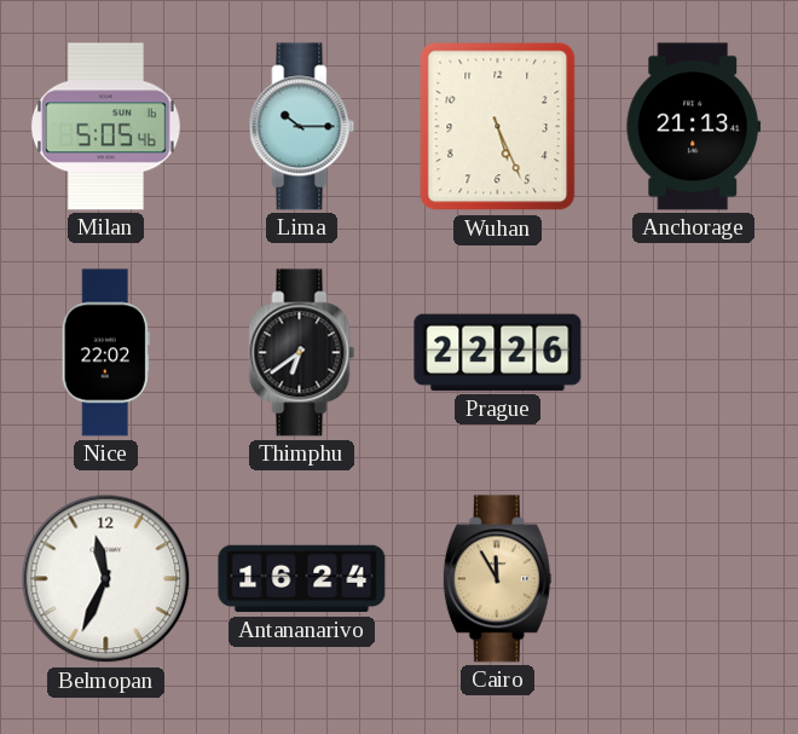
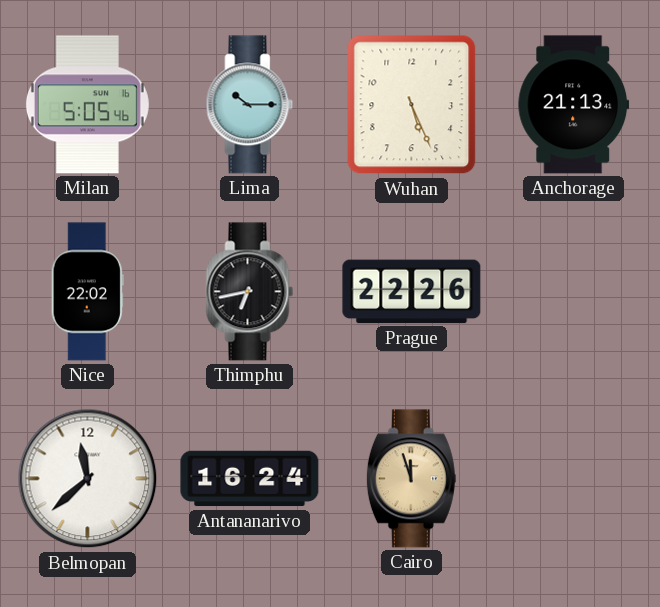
Thimphu: 6:39 -> 6:43
Belmopan: 11:34 -> 11:38
Cairo: 11:55 -> 11:57
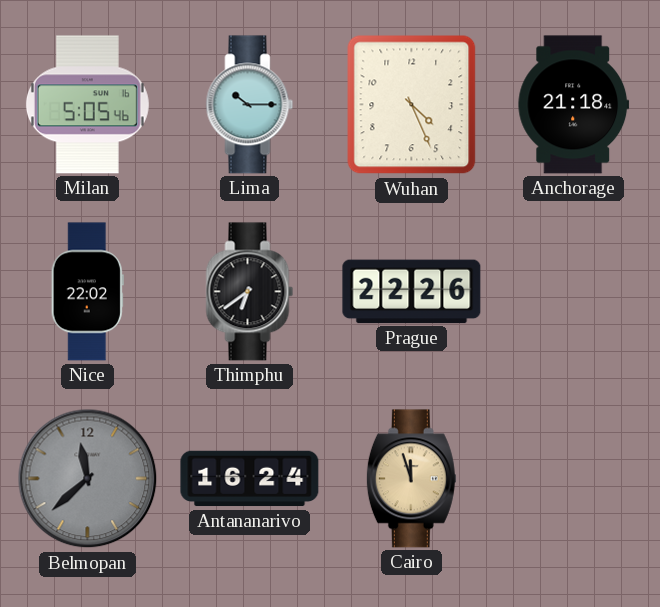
Wuhan: 5:26 -> 4:26
Anchorage: 21:13 -> 21:18
Thimphu: 6:43 -> 6:39
Belmopan dial: white -> grey
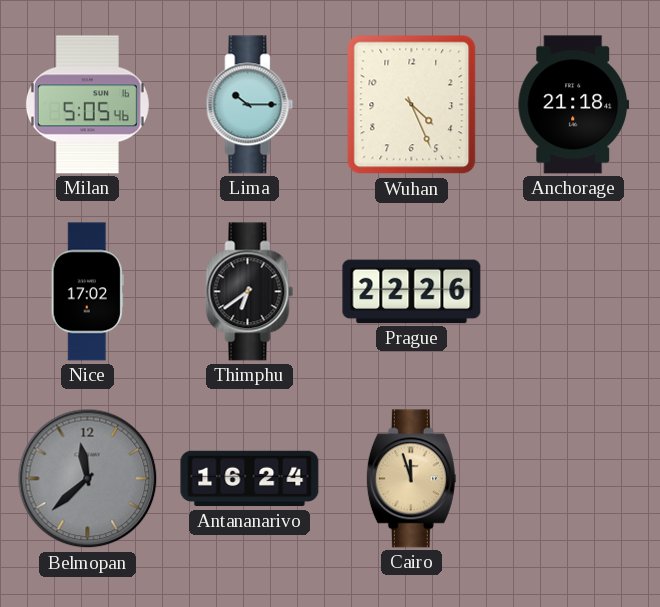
Nice: 22:02 -> 17:02
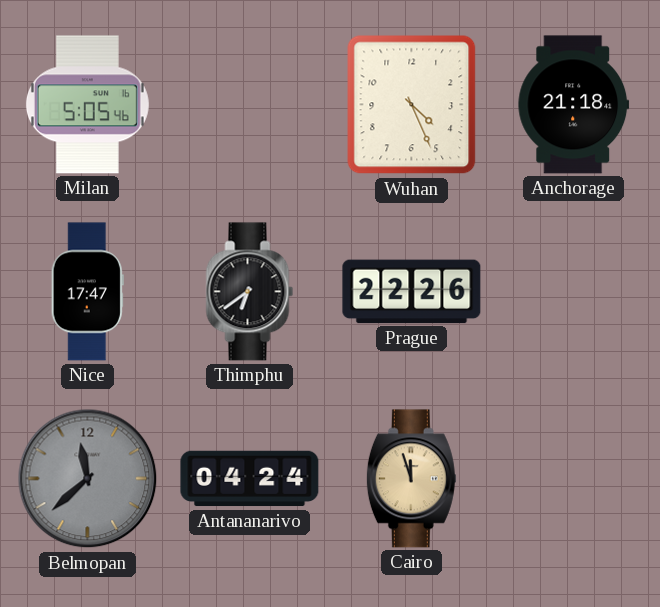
Lima: 10:15 -> none
Nice: 17:02 -> 17:47
Antananarivo: 16:24 -> 04:24
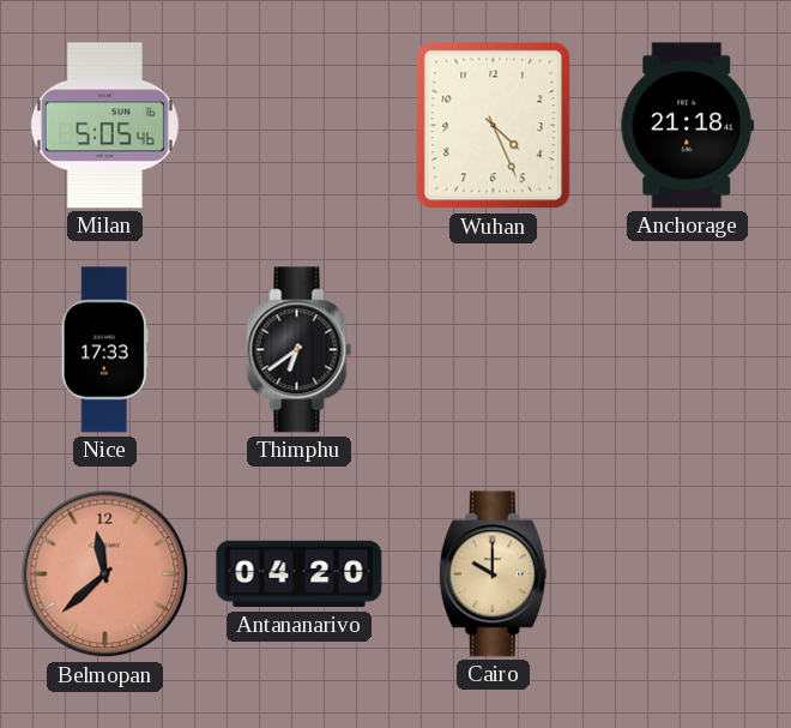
Nice: 17:47 -> 17:33
Prague: 22:26 -> none
Belmopan dial: grey -> salmon
Antananarivo: 04:24 -> 04:20
Cairo: 11:57 -> 10:00
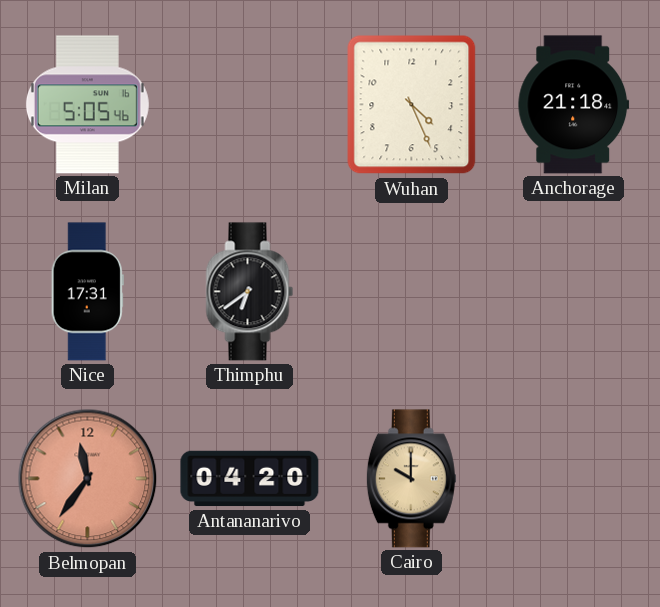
Nice: 17:33 -> 17:31
Belmopan: 11:38 -> 11:36
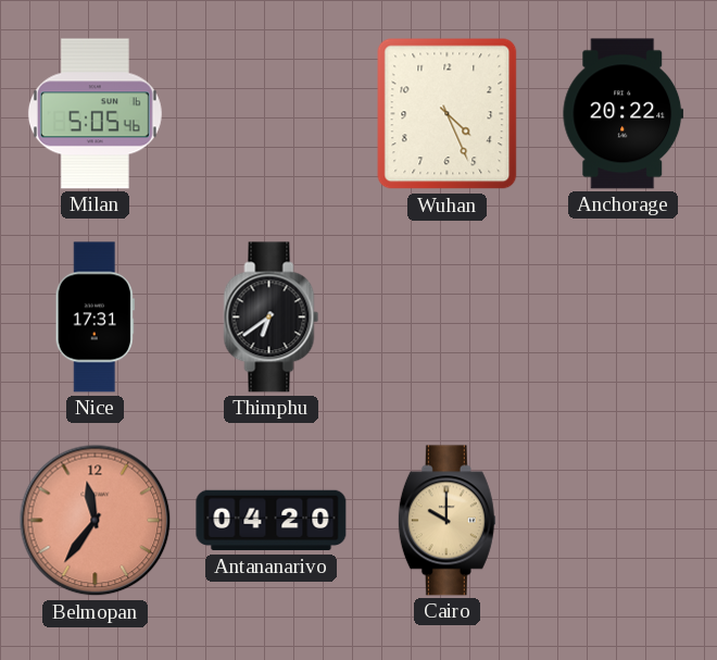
Anchorage: 21:18 -> 20:22
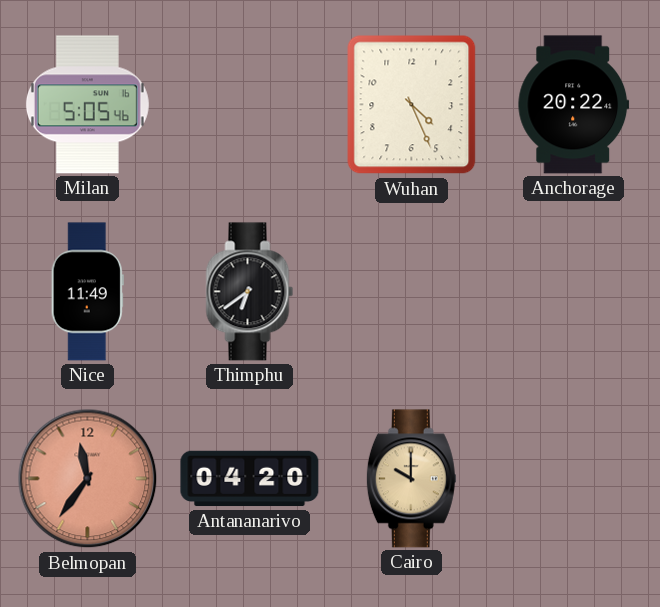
Nice: 17:31 -> 11:49
